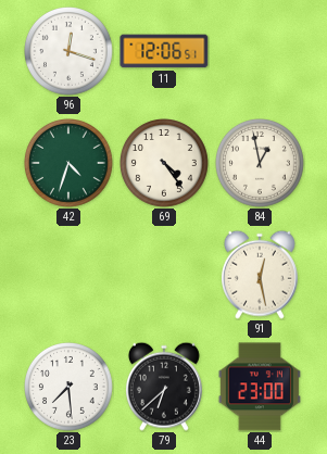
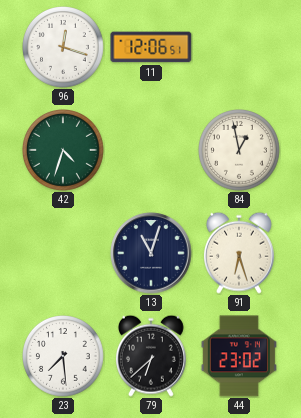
69: 4:24 -> none
13: none -> 11:03
91: 12:28 -> 6:27
44: 23:00 -> 23:02
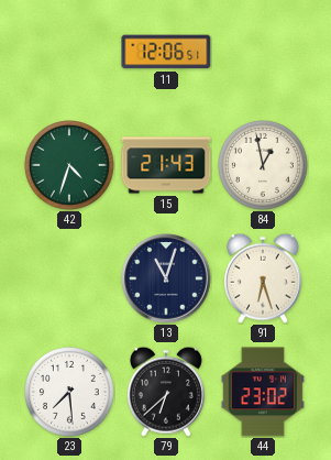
96: 12:18 -> none
15: none -> 21:43
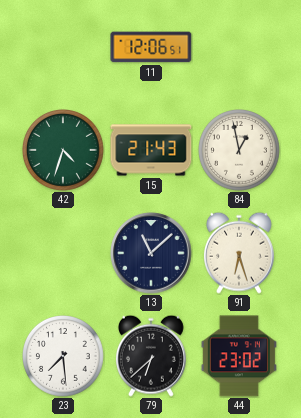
13: 11:03 -> 11:08
